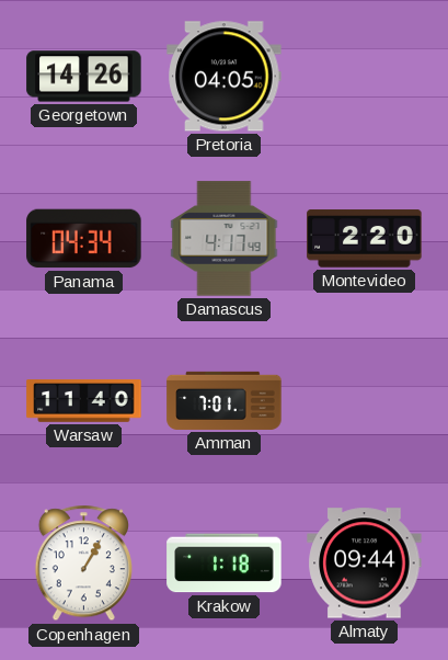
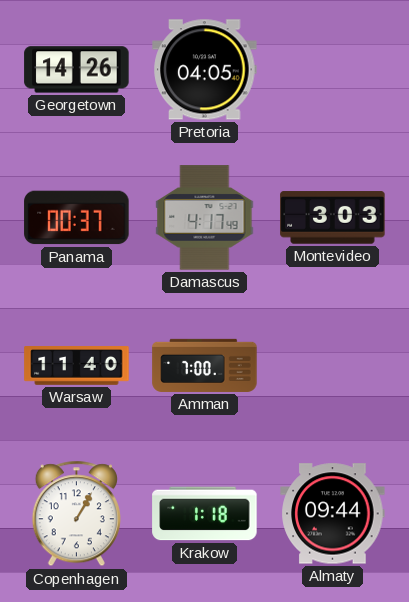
Panama: 04:34 -> 00:37
Montevideo: 2:20 -> 3:03
Amman: 7:01 -> 7:00
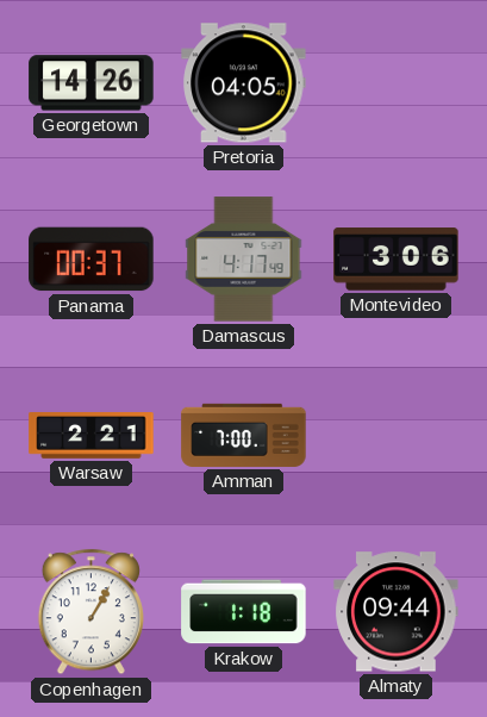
Montevideo: 3:03 -> 3:06
Warsaw: 11:40 -> 2:21
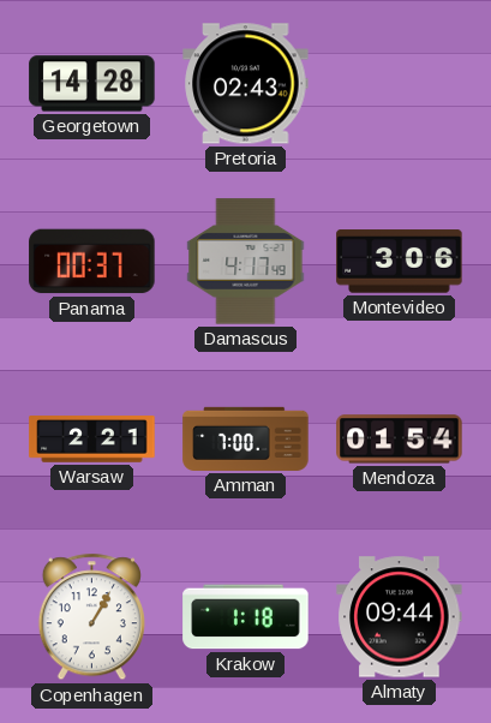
Georgetown: 14:26 -> 14:28
Pretoria: 04:05 -> 02:43
Mendoza: none -> 01:54
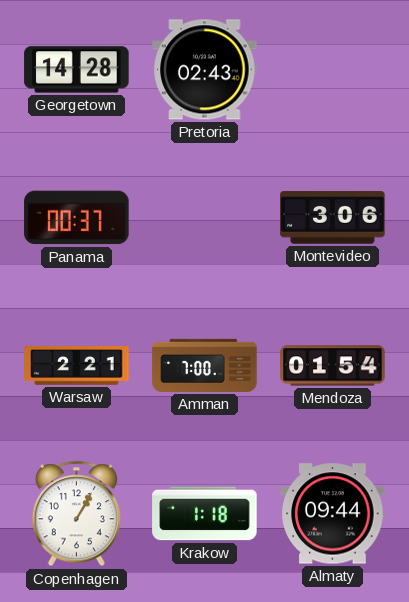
Damascus: 4:17 -> none
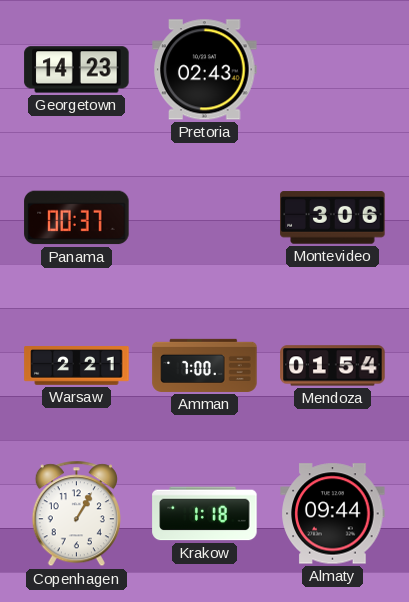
Georgetown: 14:28 -> 14:23
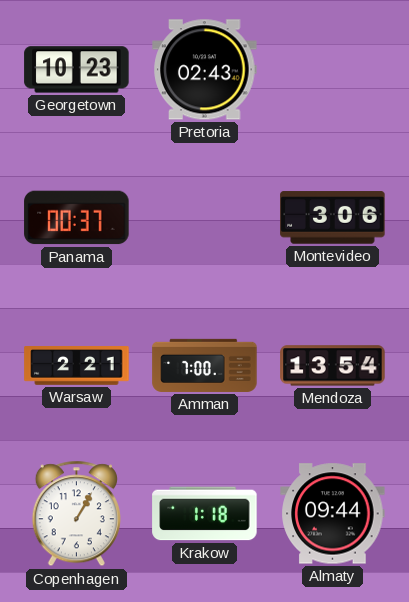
Georgetown: 14:23 -> 10:23
Mendoza: 01:54 -> 13:54
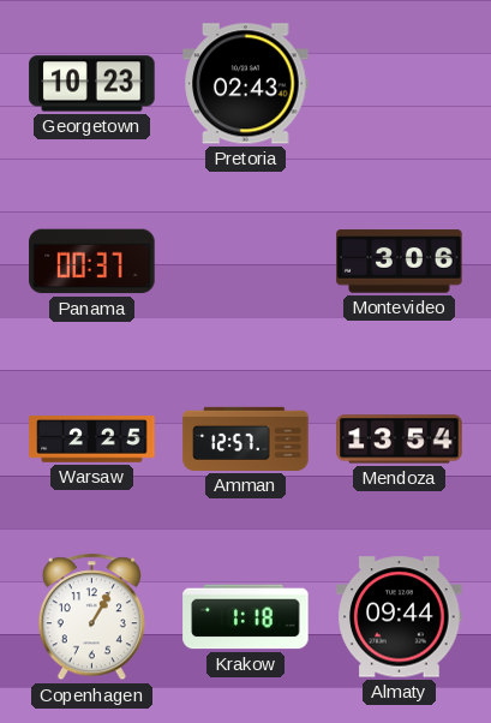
Warsaw: 2:21 -> 2:25
Amman: 7:00 -> 12:57
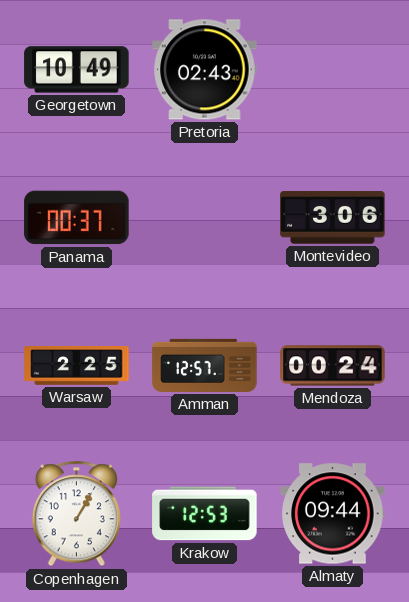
Georgetown: 10:23 -> 10:49
Mendoza: 13:54 -> 00:24
Krakow: 1:18 -> 12:53
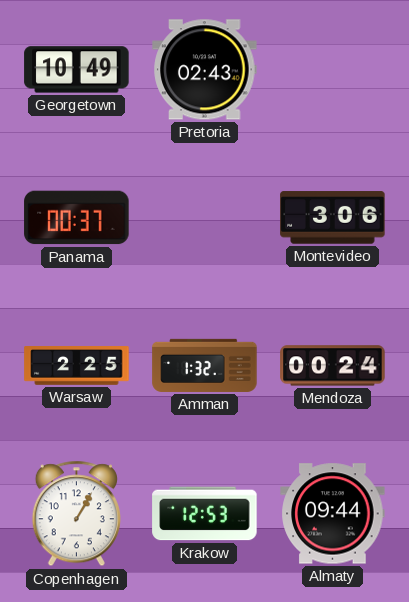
Amman: 12:57 -> 1:32
